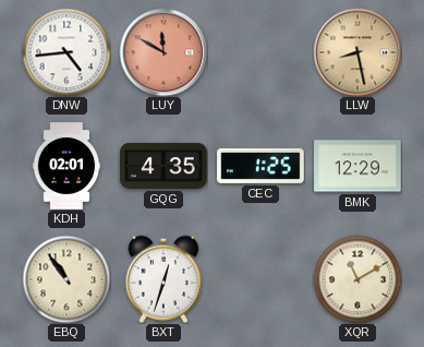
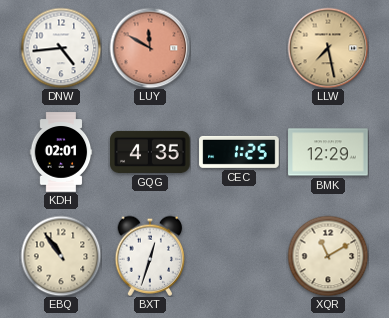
LLW: 8:28 -> 7:28
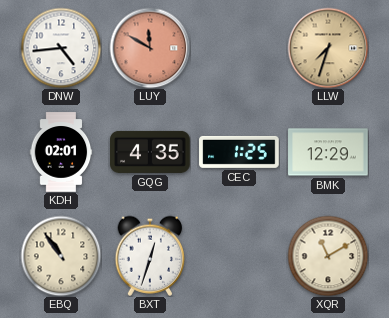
LLW: 7:28 -> 7:33
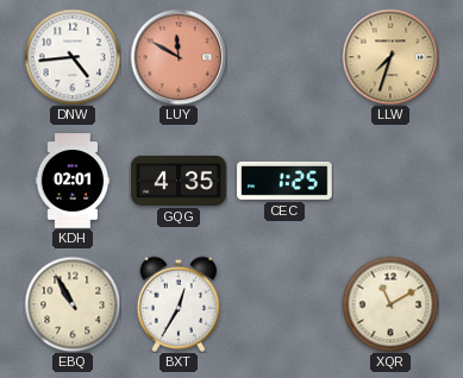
BMK: 12:29 -> none
EBQ: 10:54 -> 10:55
BXT: 12:33 -> 12:35
